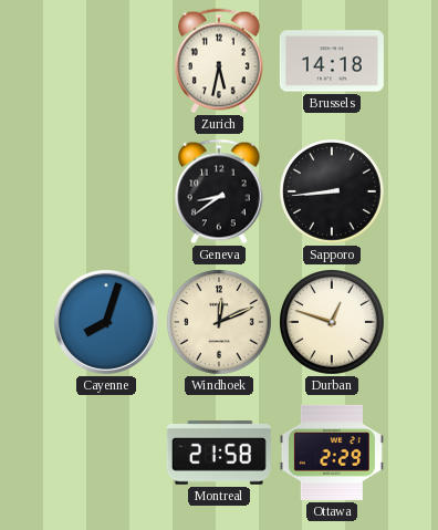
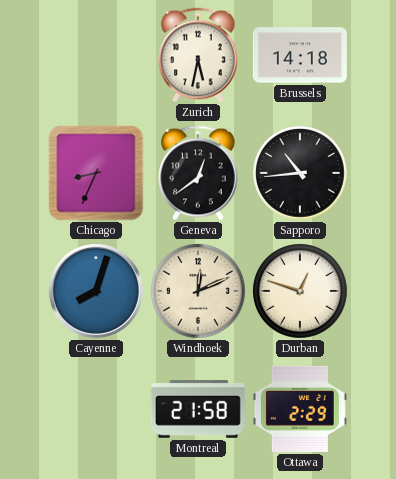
Chicago: none -> 8:34
Geneva: 8:39 -> 12:39
Sapporo: 8:44 -> 10:44
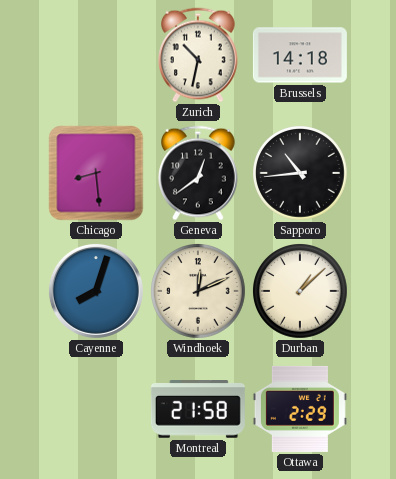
Zurich: 5:32 -> 10:32
Chicago: 8:34 -> 8:29
Durban: 12:48 -> 1:08
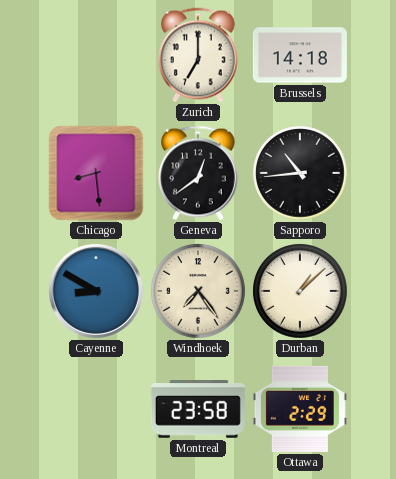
Zurich: 10:32 -> 7:00
Cayenne: 8:03 -> 8:50
Windhoek: 12:11 -> 7:24
Montreal: 21:58 -> 23:58
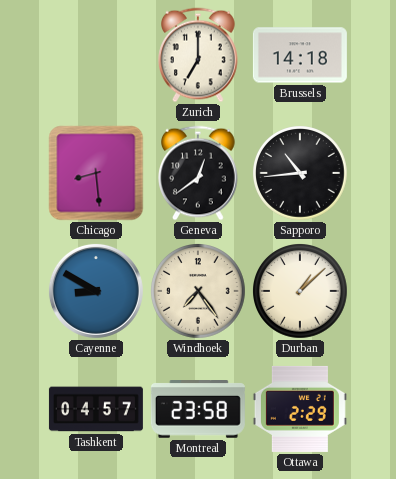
Tashkent: none -> 04:57
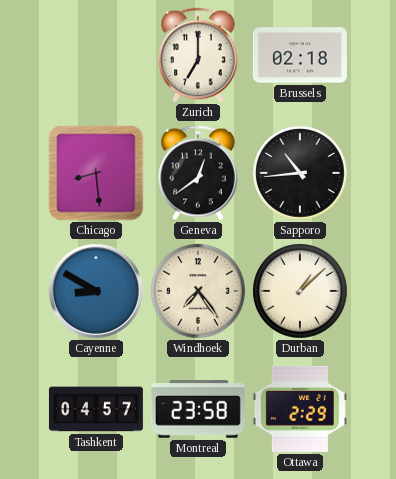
Brussels: 14:18 -> 02:18
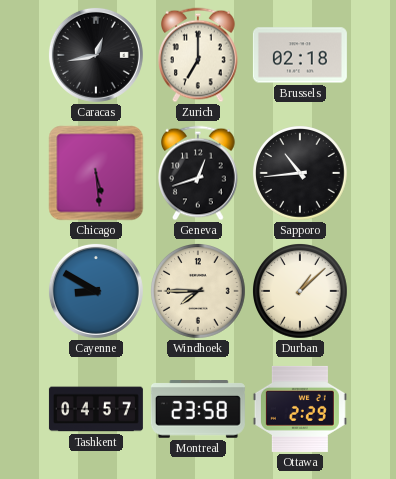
Caracas: none -> 12:43
Chicago: 8:29 -> 5:29
Geneva: 12:39 -> 12:42
Windhoek: 7:24 -> 7:45
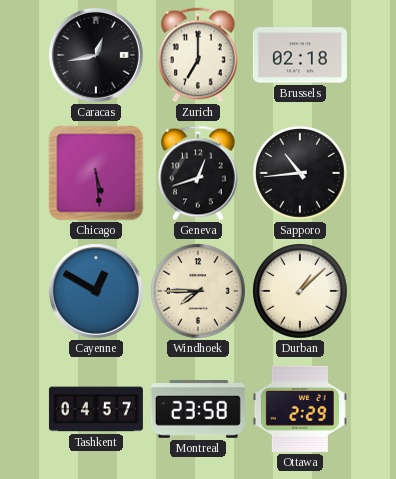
Cayenne: 8:50 -> 12:50
